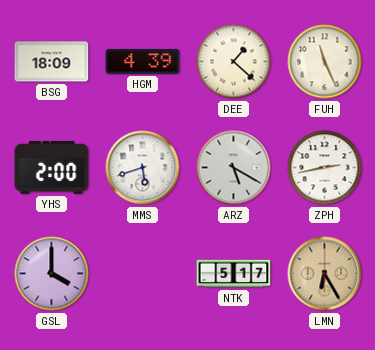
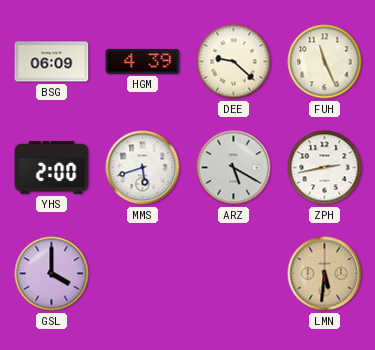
BSG: 18:09 -> 06:09
DEE: 1:22 -> 9:22
NTK: 5:17 -> none
LMN: 6:25 -> 5:31
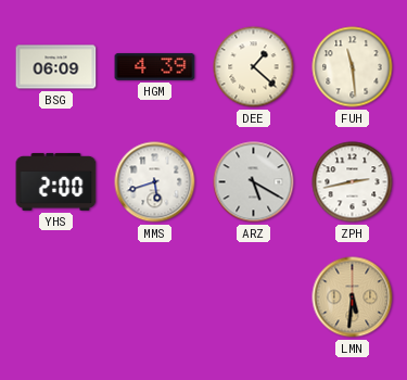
DEE: 9:22 -> 1:22
FUH: 11:26 -> 11:29
GSL: 4:00 -> none
